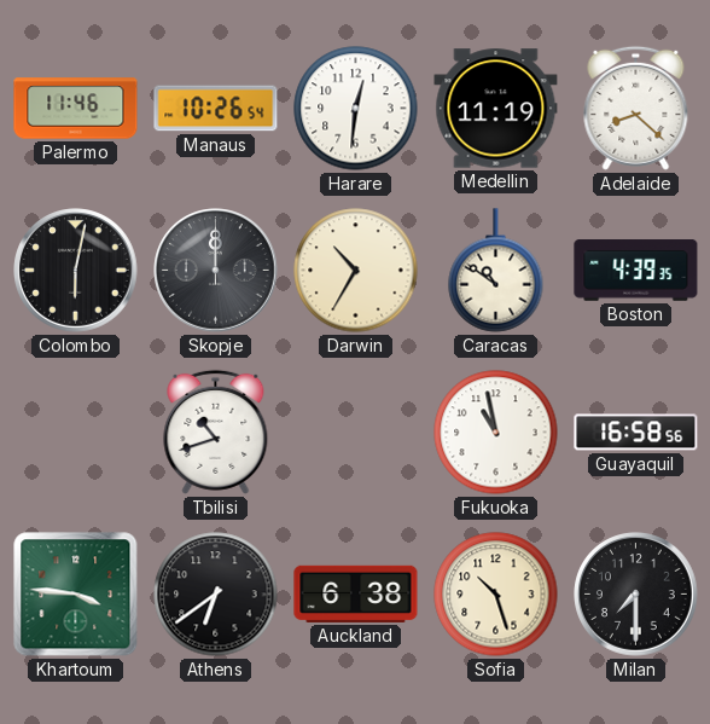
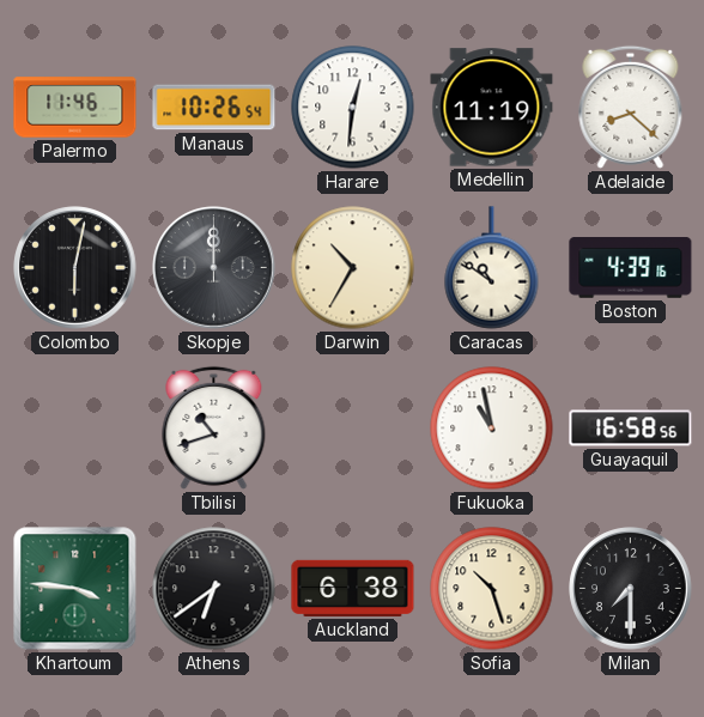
Boston: 4:39:35 -> 4:39:16
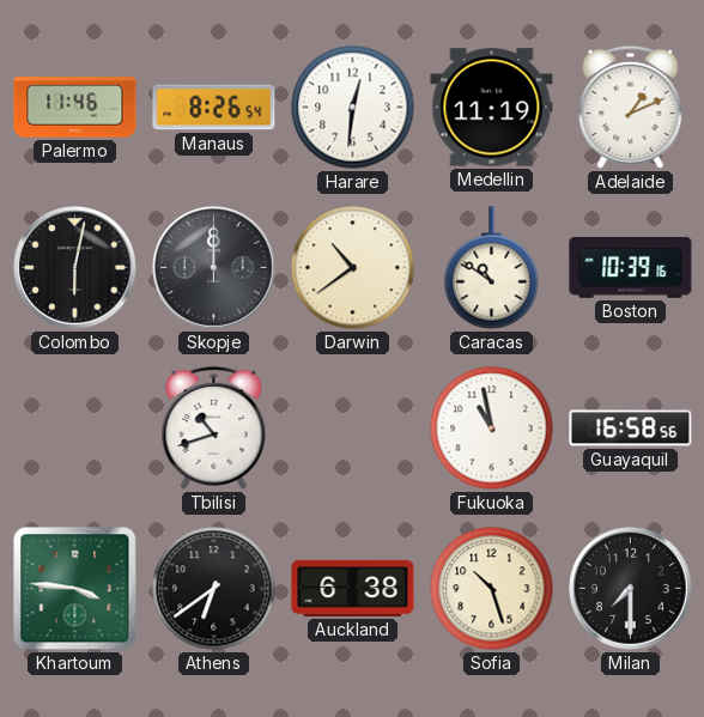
Manaus: 10:26 -> 8:26
Adelaide: 8:22 -> 1:11
Darwin: 10:35 -> 10:39
Boston: 4:39 -> 10:39
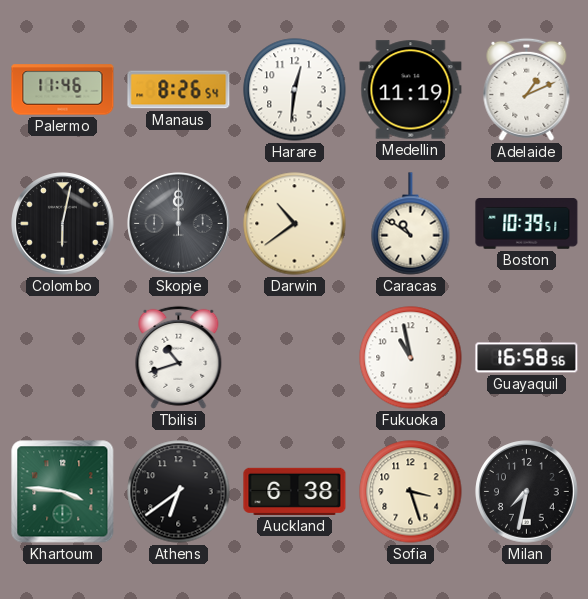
Boston: 10:39:16 -> 10:39:51
Sofia: 10:27 -> 3:27
Milan: 7:30 -> 7:32
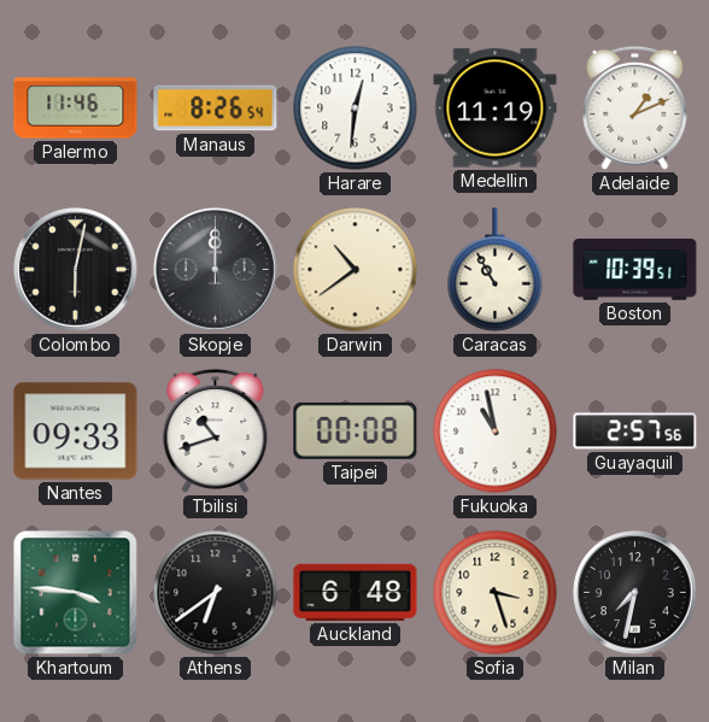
Caracas: 10:51 -> 10:55
Nantes: none -> 09:33
Taipei: none -> 00:08
Guayaquil: 16:58 -> 2:57
Auckland: 6:38 -> 6:48
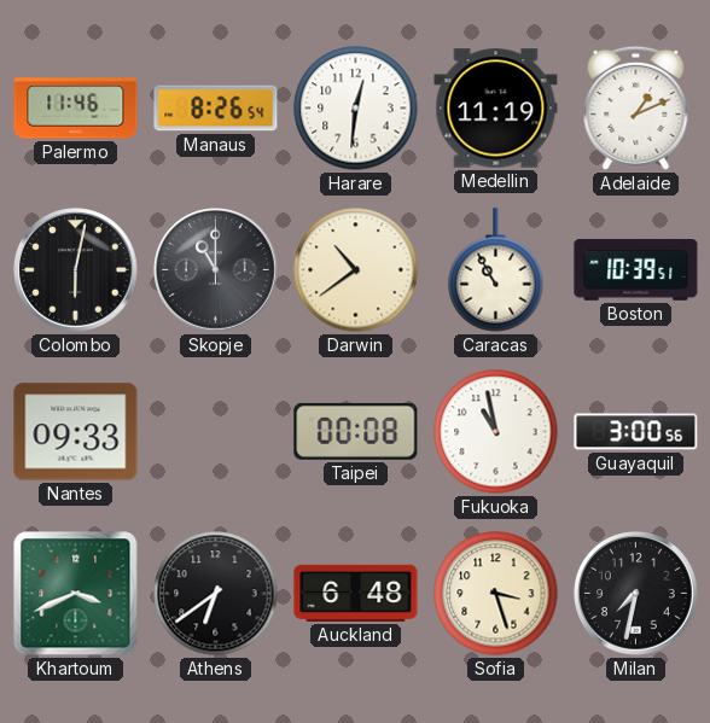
Skopje: 12:00 -> 11:00
Tbilisi: 10:42 -> none
Guayaquil: 2:57 -> 3:00
Khartoum: 3:46 -> 3:41
